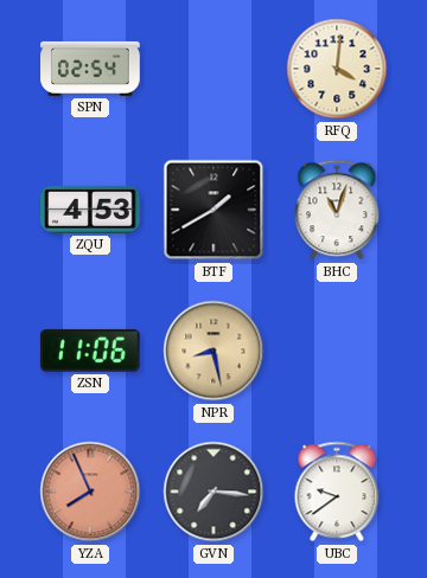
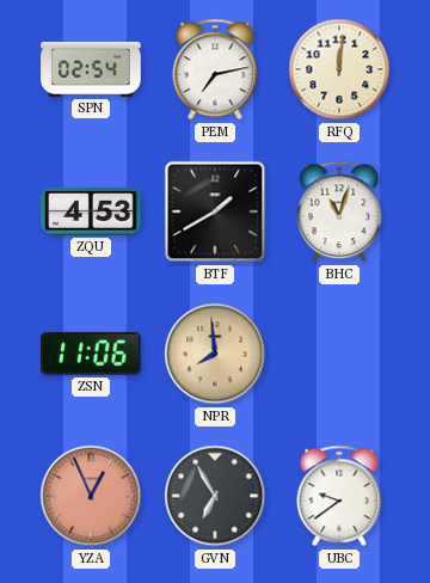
PEM: none -> 7:13
RFQ: 4:01 -> 12:01
NPR: 8:28 -> 7:59
YZA: 7:56 -> 12:56
GVN: 7:16 -> 6:55
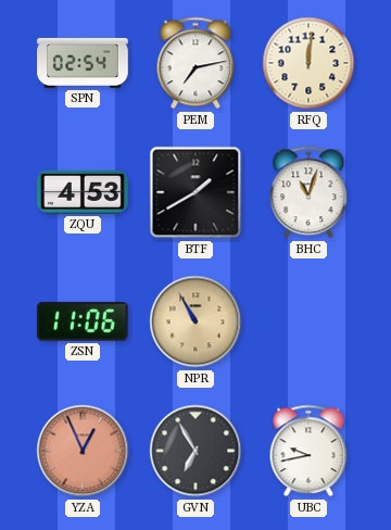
NPR: 7:59 -> 10:55
UBC: 9:39 -> 9:43
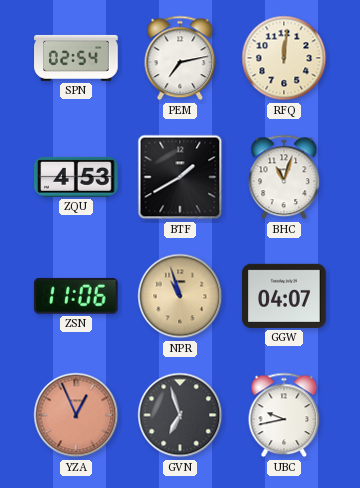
NPR: 10:55 -> 10:57
GGW: none -> 04:07
GVN: 6:55 -> 6:57
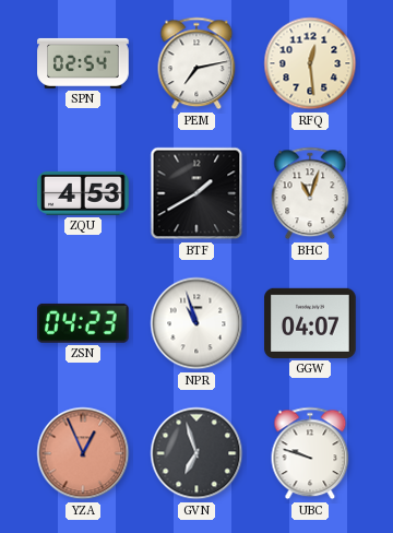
RFQ: 12:01 -> 12:29
ZSN: 11:06 -> 04:23
NPR dial: champagne -> white
UBC: 9:43 -> 9:48
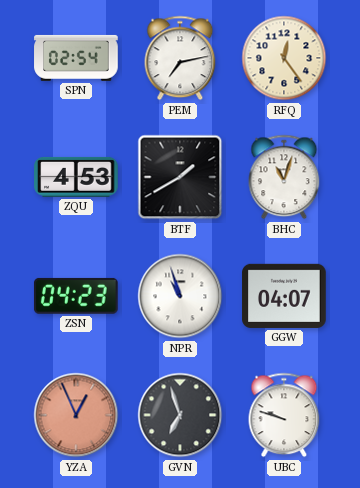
RFQ: 12:29 -> 12:24
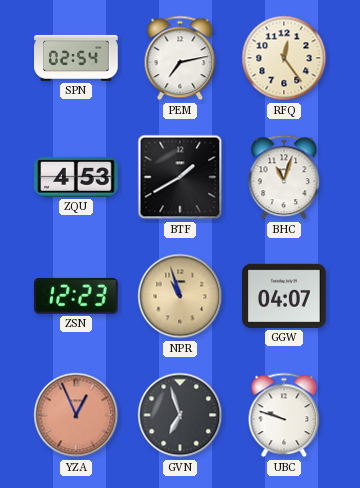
ZSN: 04:23 -> 12:23
NPR dial: white -> champagne
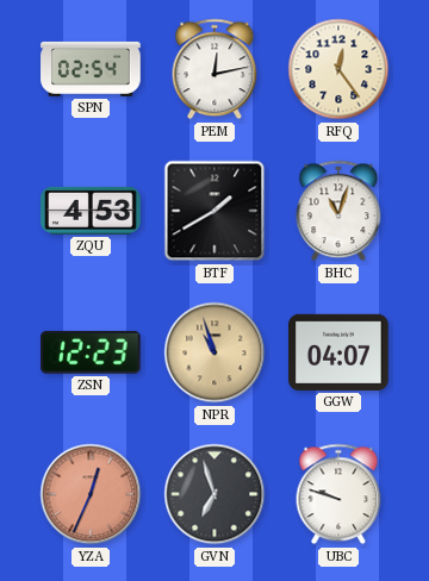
PEM: 7:13 -> 12:13
YZA: 12:56 -> 12:34
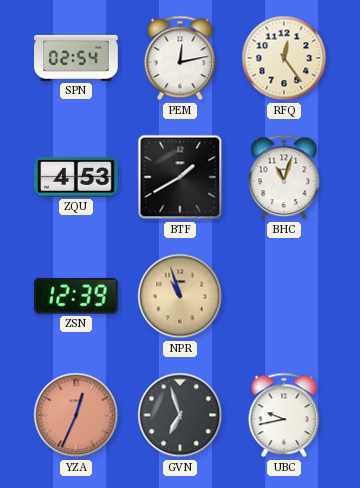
ZSN: 12:23 -> 12:39
GGW: 04:07 -> none
UBC: 9:48 -> 9:43
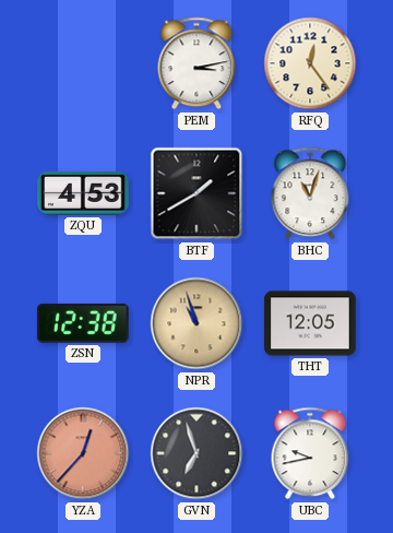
SPN: 02:54 -> none
PEM: 12:13 -> 3:13
ZSN: 12:39 -> 12:38
THT: none -> 12:05
YZA: 12:34 -> 12:37
